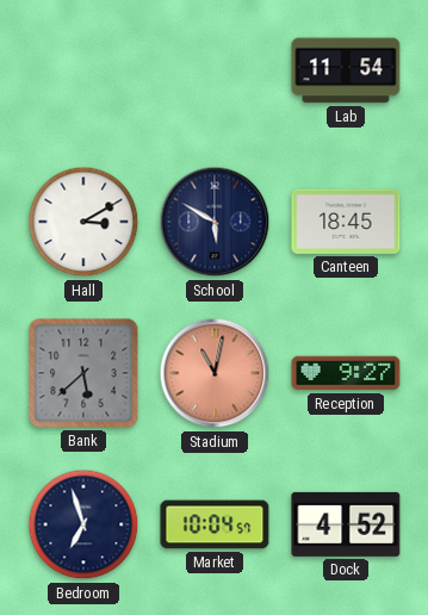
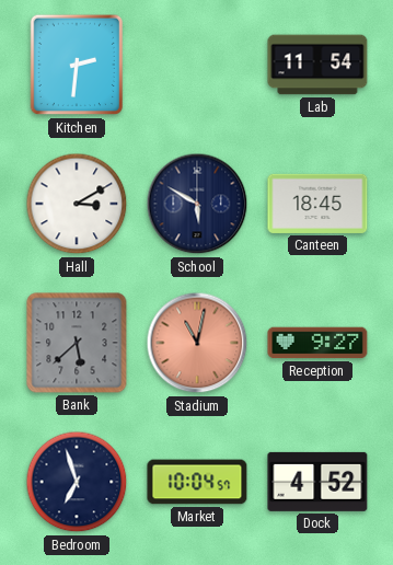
Kitchen: none -> 2:31
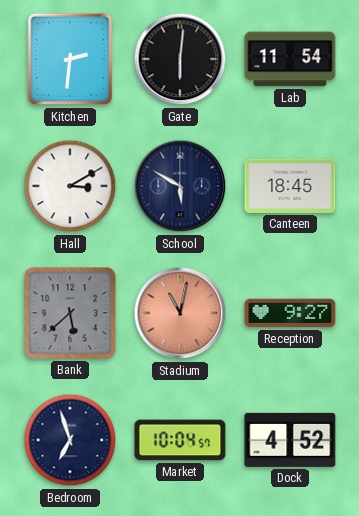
Gate: none -> 6:01
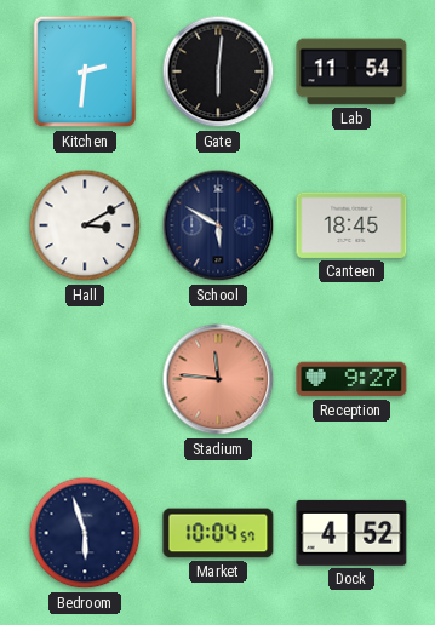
Bank: 5:38 -> none
Stadium: 11:02 -> 11:46
Bedroom: 6:57 -> 5:57
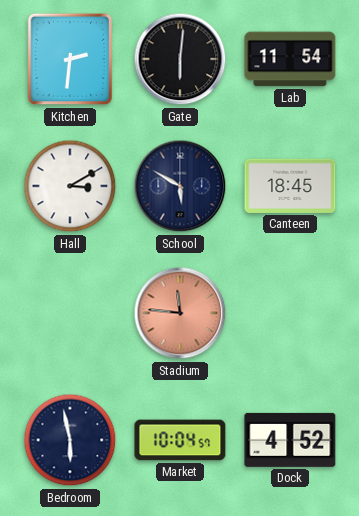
Reception: 9:27 -> none
Bedroom: 5:57 -> 5:58
